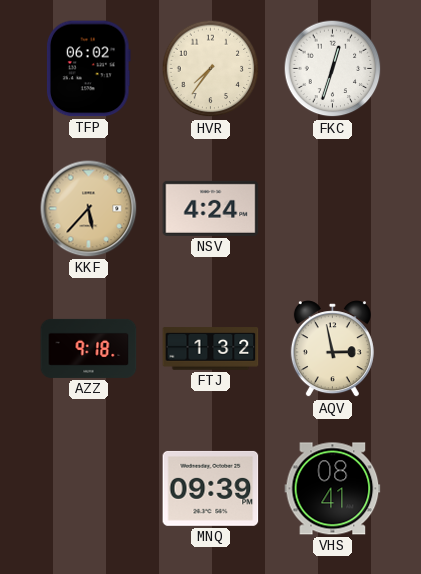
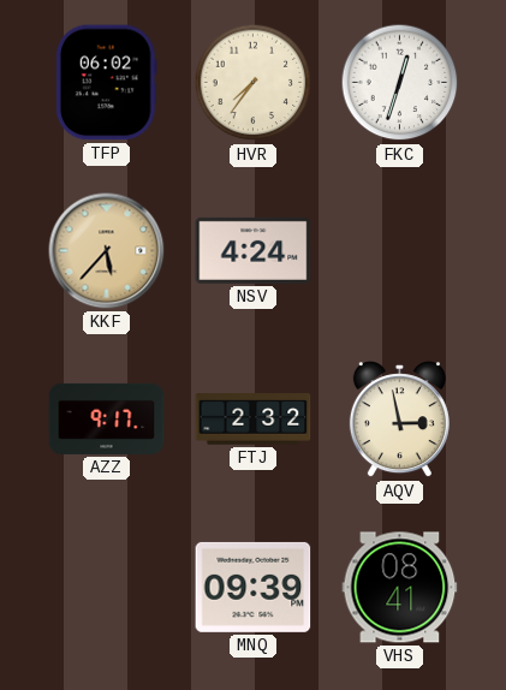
AZZ: 9:18 -> 9:17
FTJ: 1:32 -> 2:32
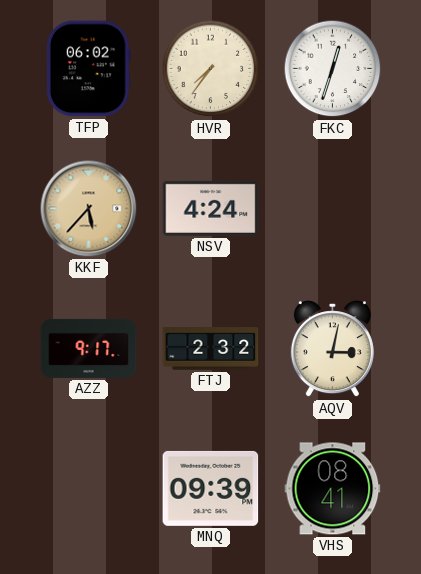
AQV: 2:58 -> 3:02
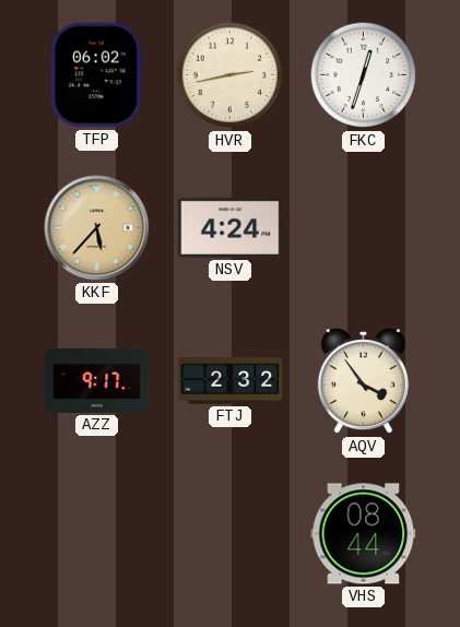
HVR: 7:36 -> 2:43
AQV: 3:02 -> 3:54
MNQ: 09:39 -> none
VHS: 08:41 -> 08:44
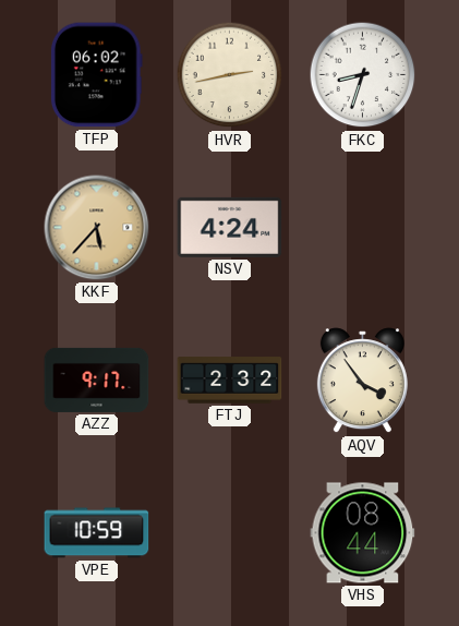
FKC: 12:33 -> 8:33
VPE: none -> 10:59
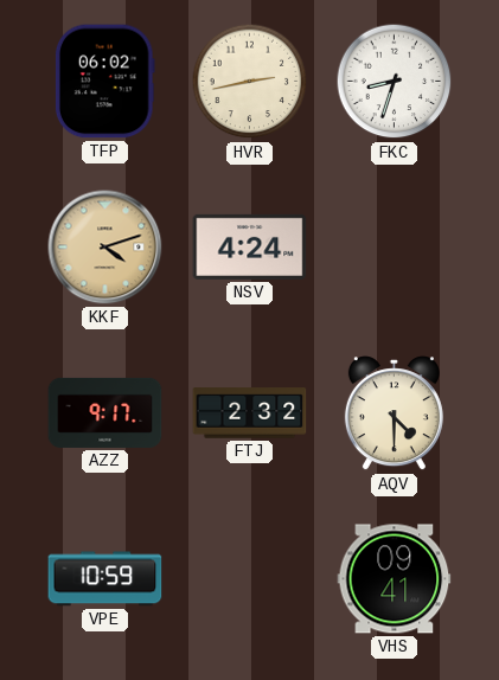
KKF: 5:37 -> 4:12
AQV: 3:54 -> 4:30
VHS: 08:44 -> 09:41
